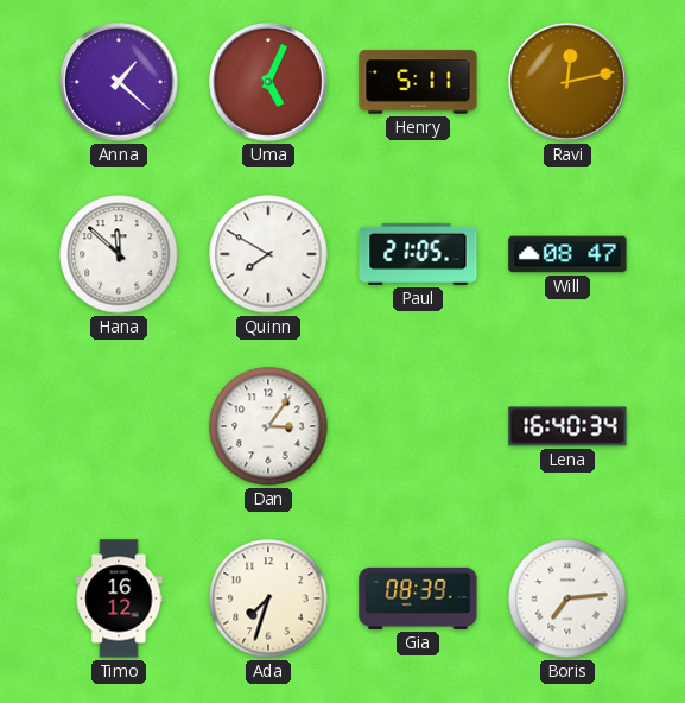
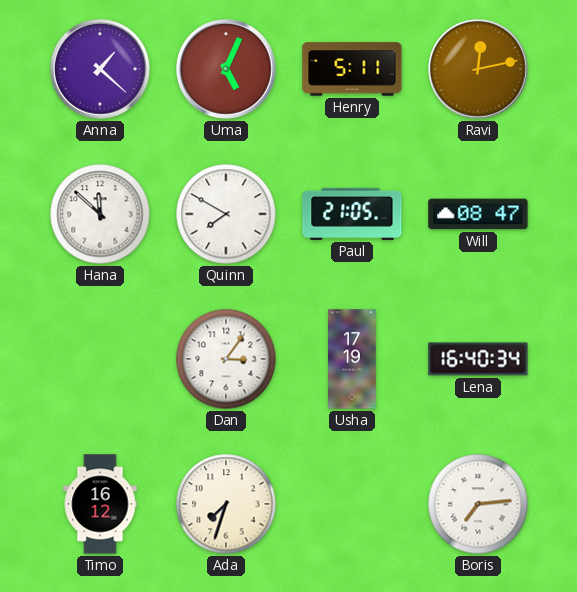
Usha: none -> 17:19
Gia: 08:39 -> none
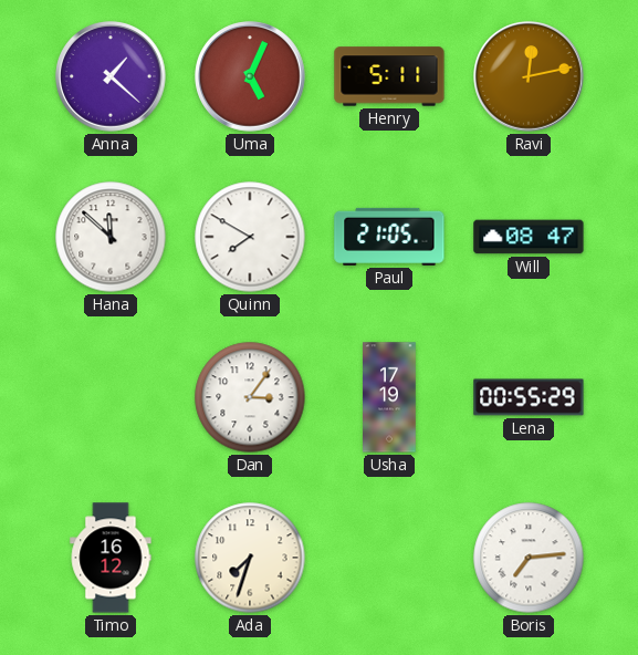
Lena: 16:40 -> 00:55
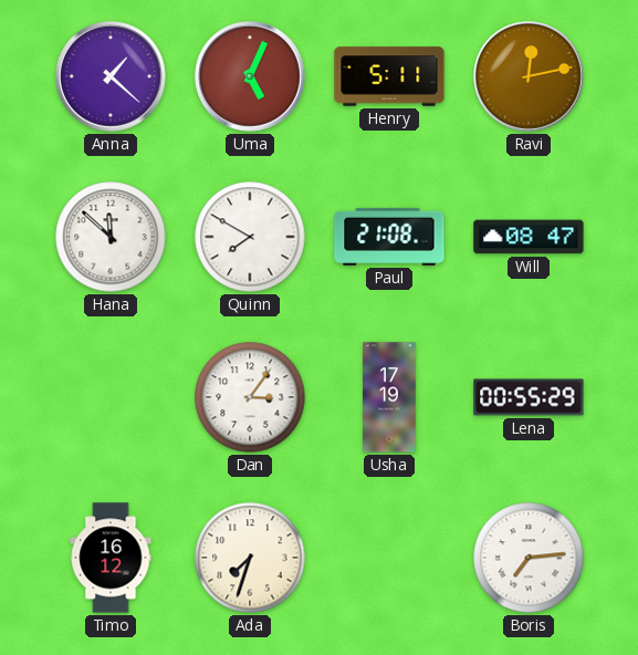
Paul: 21:05 -> 21:08
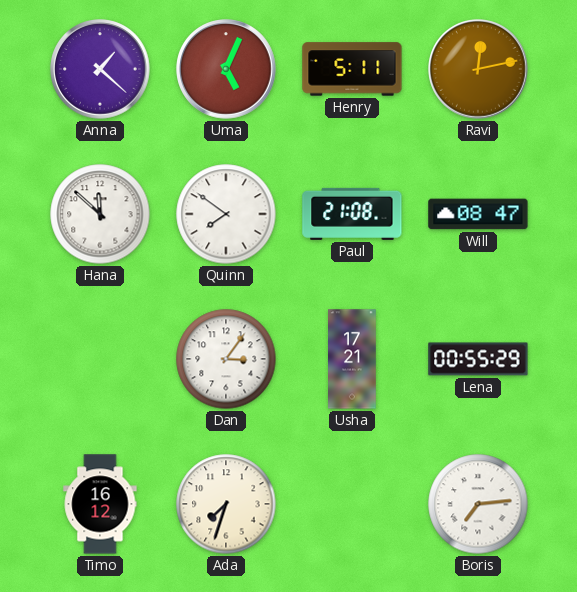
Quinn: 7:50 -> 7:51
Usha: 17:19 -> 17:21
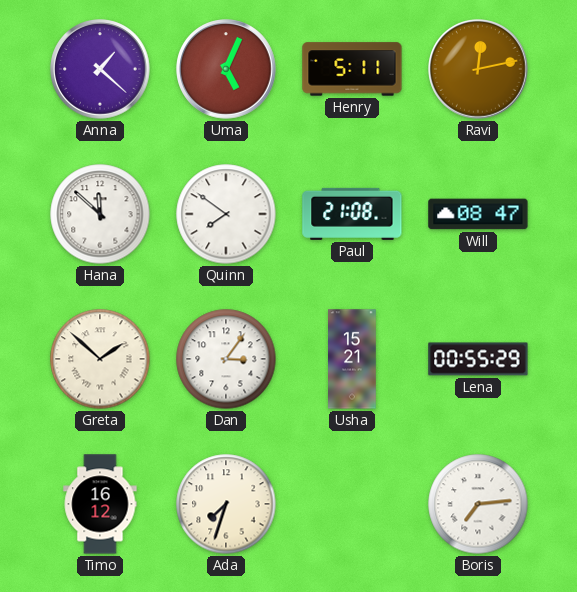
Greta: none -> 1:52
Usha: 17:21 -> 15:21
